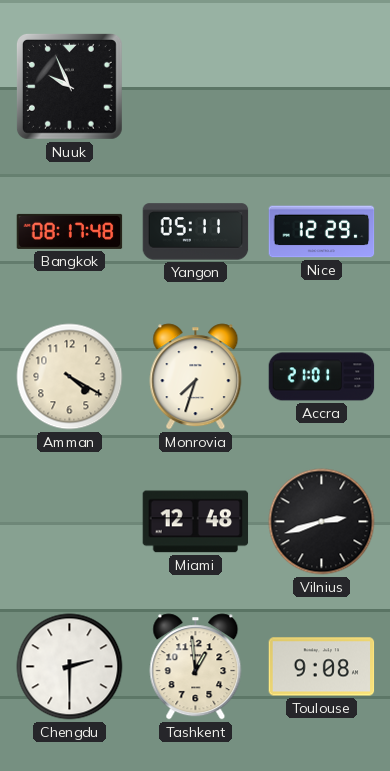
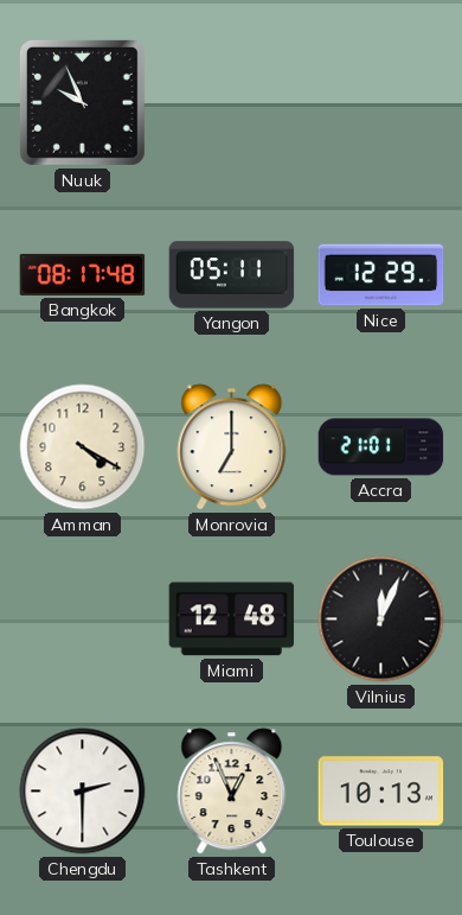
Monrovia: 7:33 -> 7:00
Vilnius: 2:42 -> 12:04
Tashkent: 12:59 -> 12:56
Toulouse: 9:08 -> 10:13
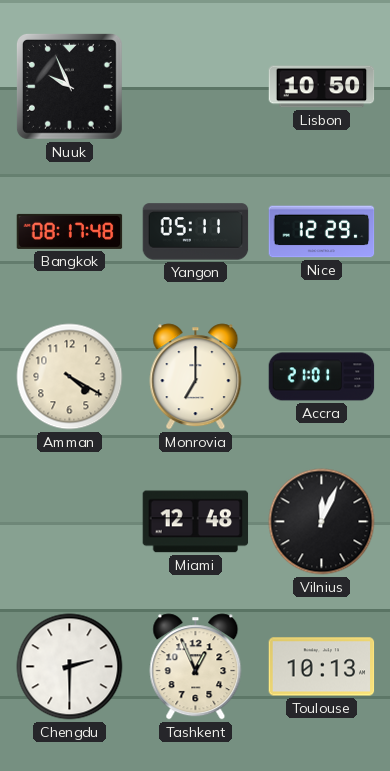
Lisbon: none -> 10:50
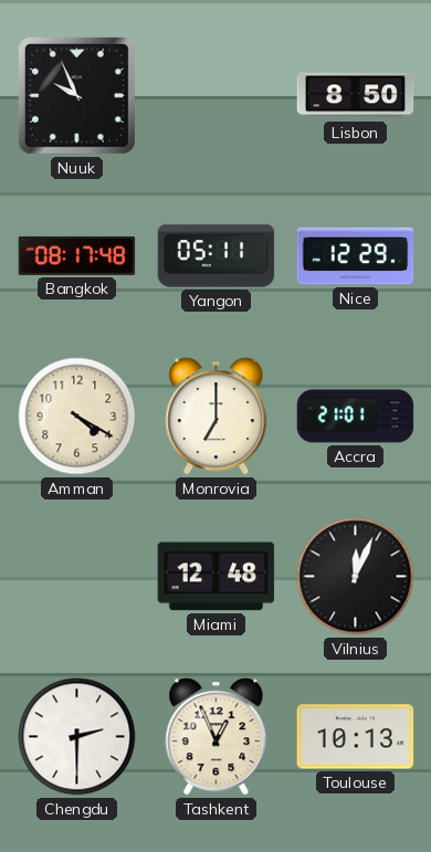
Lisbon: 10:50 -> 8:50
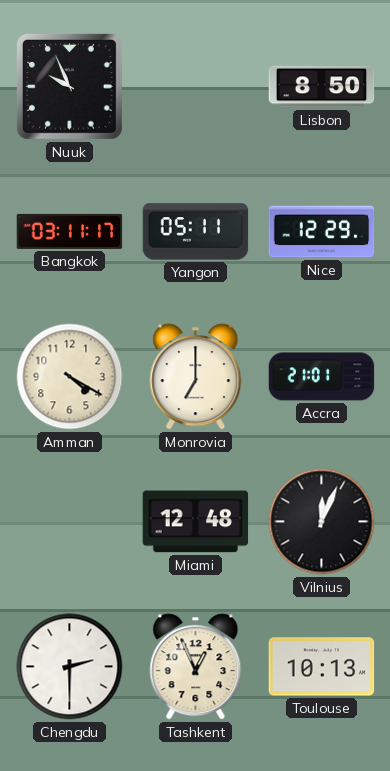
Bangkok: 08:17 -> 03:11
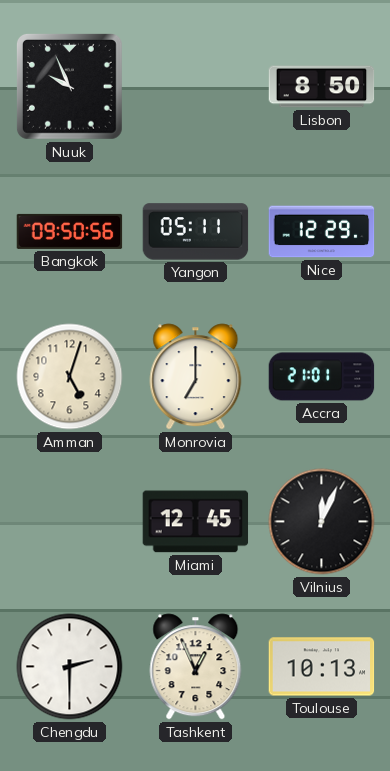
Bangkok: 03:11 -> 09:50
Amman: 4:20 -> 5:03
Miami: 12:48 -> 12:45
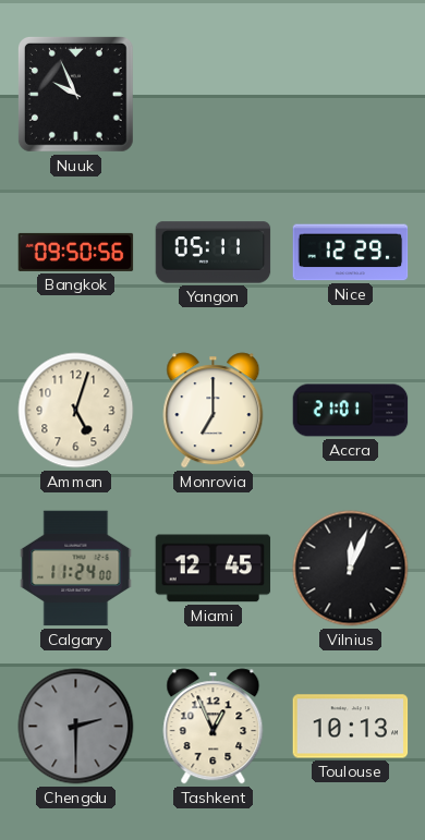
Lisbon: 8:50 -> none
Calgary: none -> 11:24
Chengdu dial: white -> grey
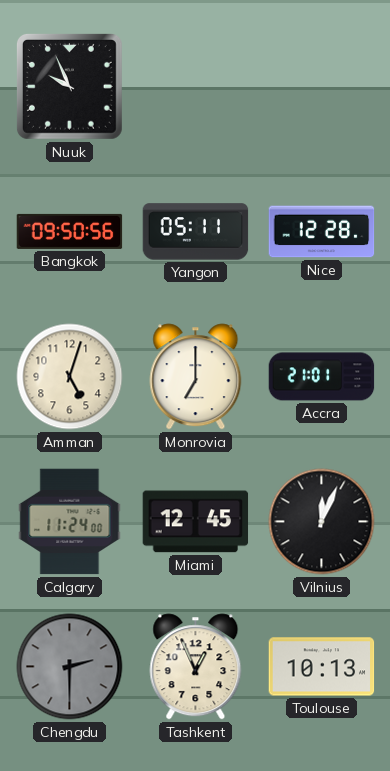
Nice: 12:29 -> 12:28
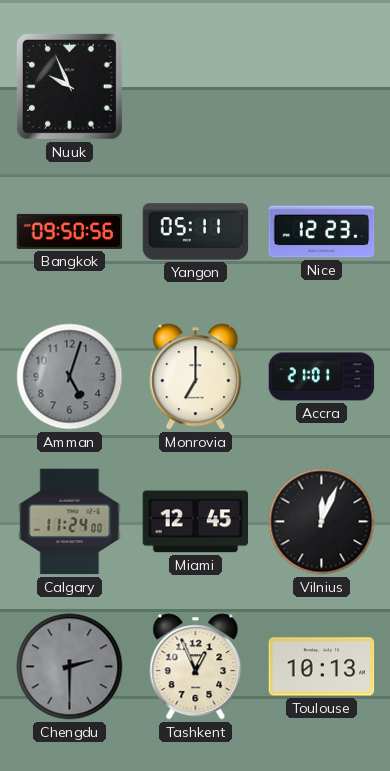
Nice: 12:28 -> 12:23
Amman dial: cream -> grey
